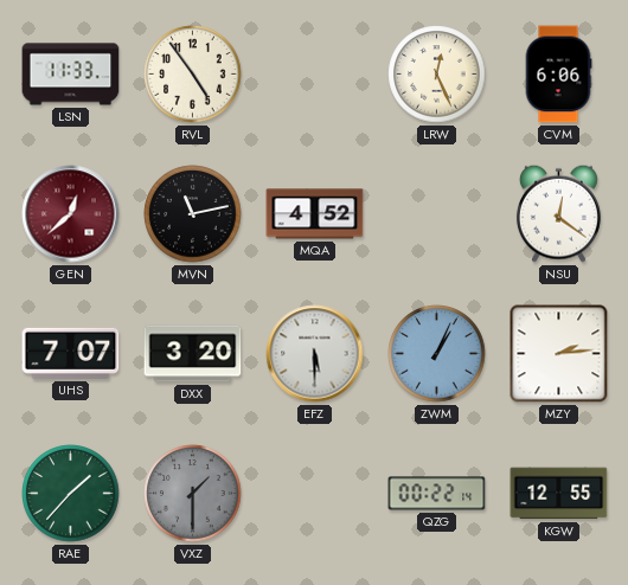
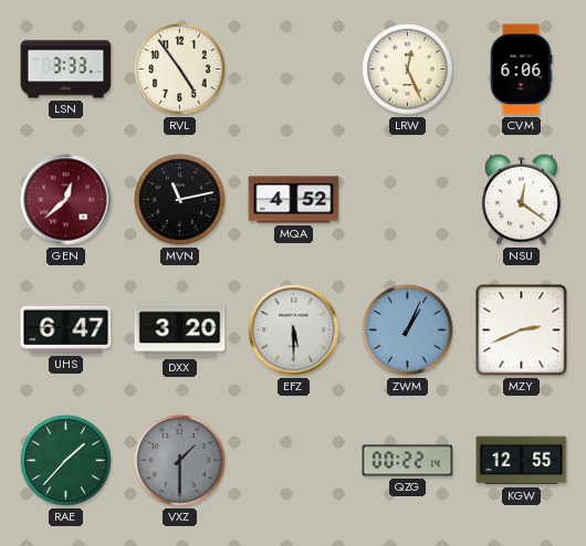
LSN: 11:33 -> 3:33
UHS: 7:07 -> 6:47
MZY: 2:14 -> 2:41
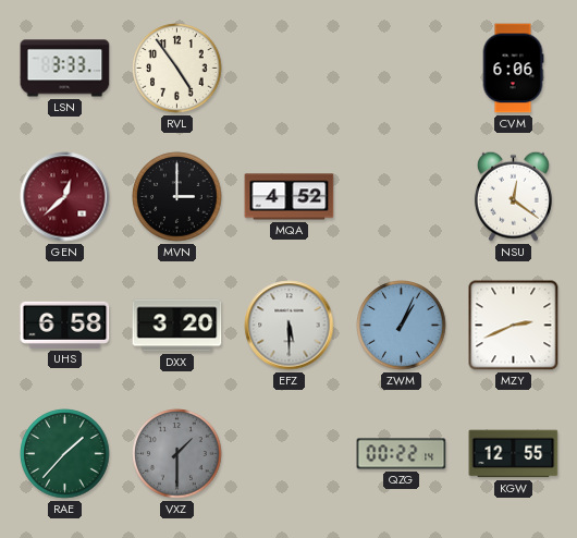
LRW: 12:26 -> none
MVN: 11:13 -> 3:00
UHS: 6:47 -> 6:58
